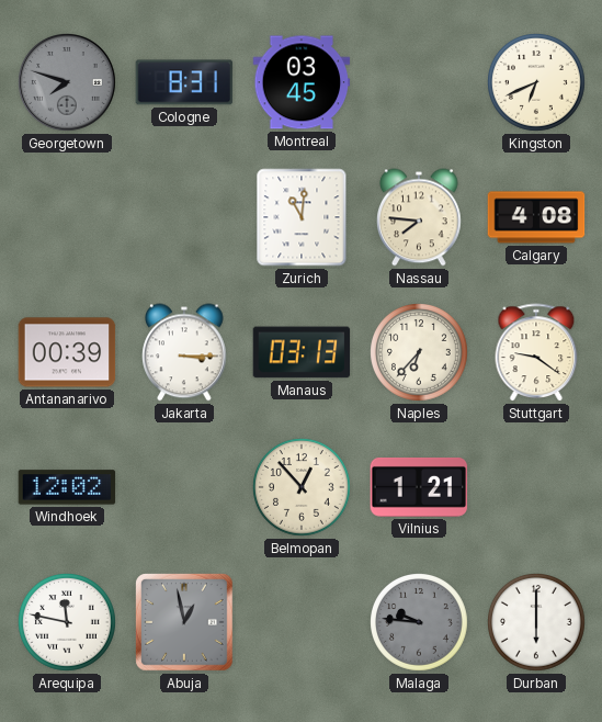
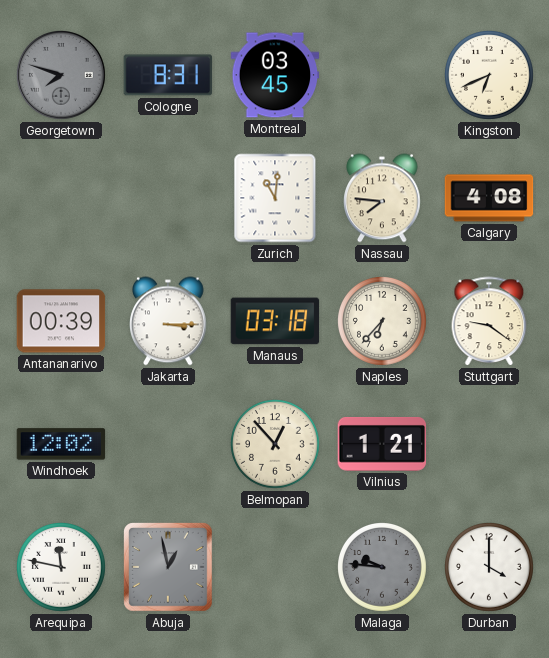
Manaus: 03:13 -> 03:18
Durban: 6:00 -> 4:00
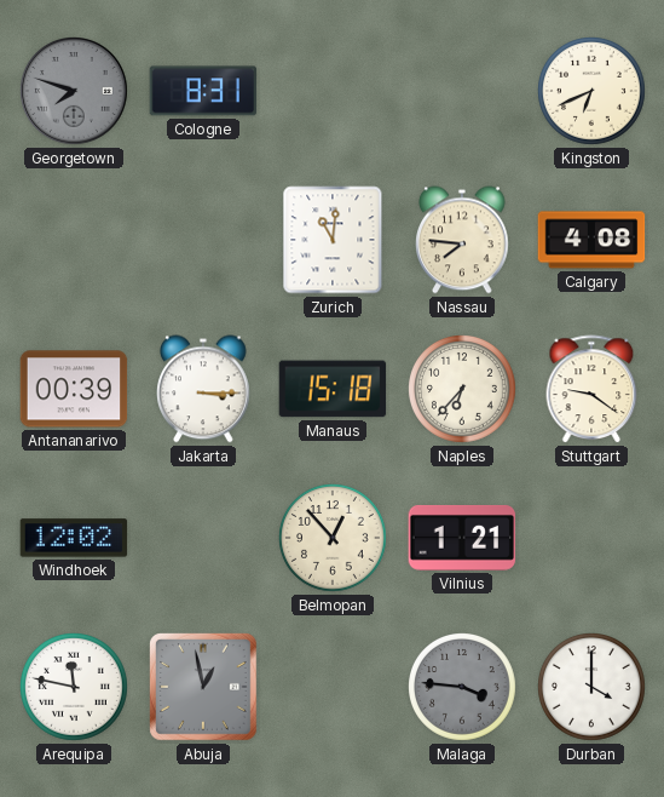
Montreal: 03:45 -> none
Manaus: 03:18 -> 15:18
Malaga: 9:46 -> 3:46
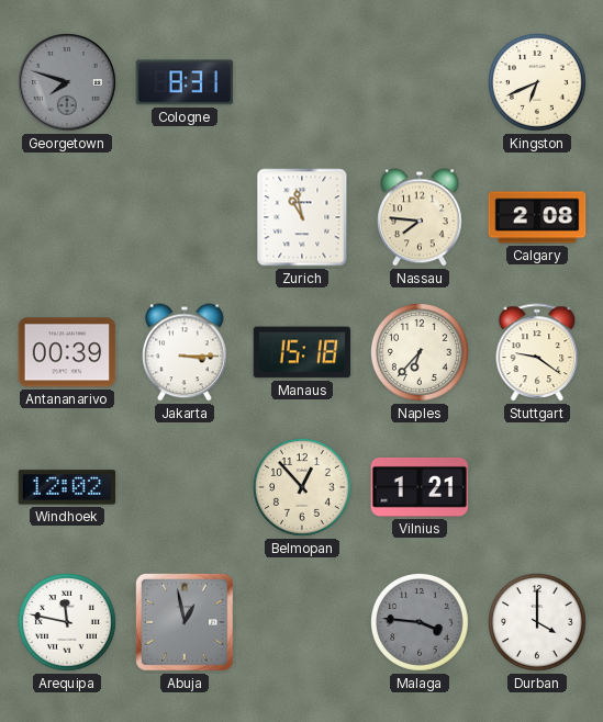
Zurich: 11:01 -> 10:58
Calgary: 4:08 -> 2:08
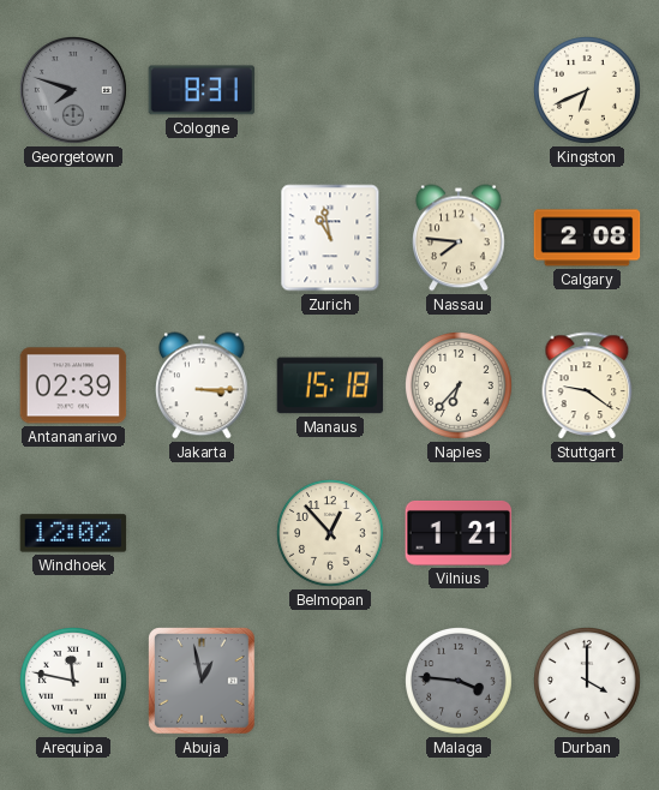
Antananarivo: 00:39 -> 02:39
